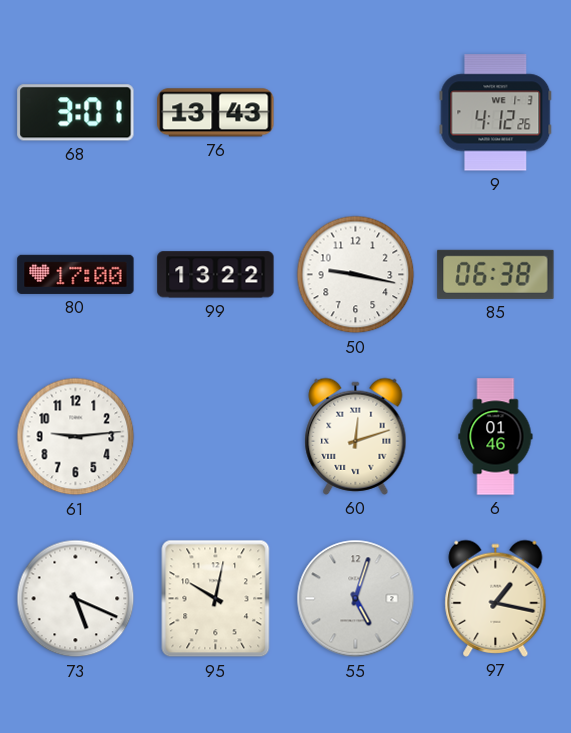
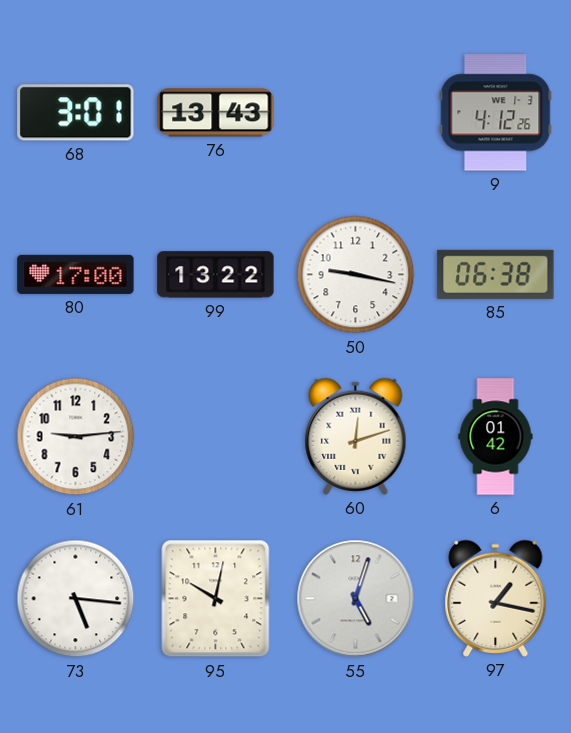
6: 01:46 -> 01:42
73: 5:19 -> 5:16
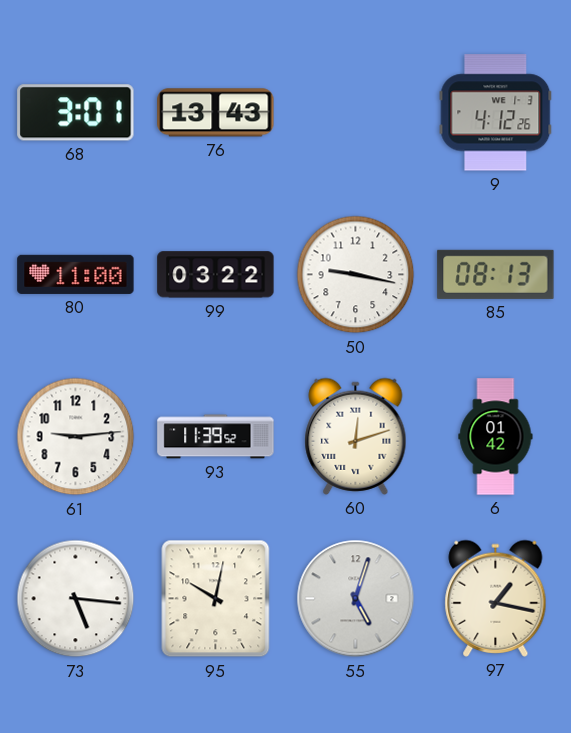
80: 17:00 -> 11:00
99: 13:22 -> 03:22
85: 06:38 -> 08:13
93: none -> 11:39
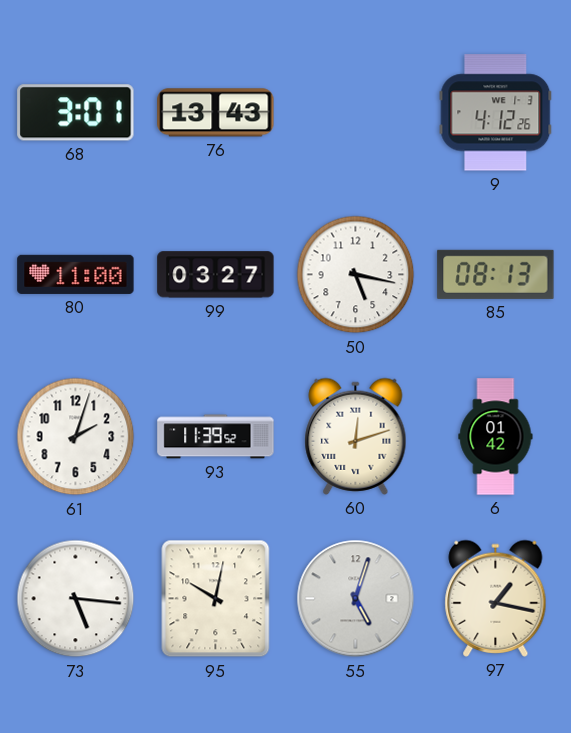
99: 03:22 -> 03:27
50: 9:17 -> 5:17
61: 9:14 -> 2:03
